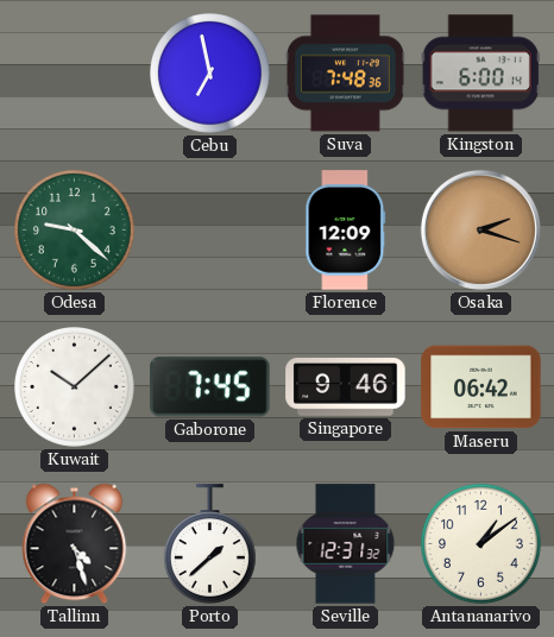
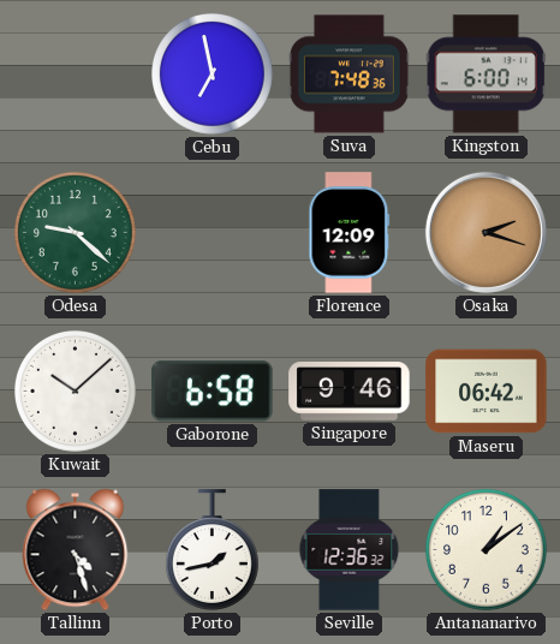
Gaborone: 7:45 -> 6:58
Porto: 1:38 -> 1:43
Seville: 12:31 -> 12:36
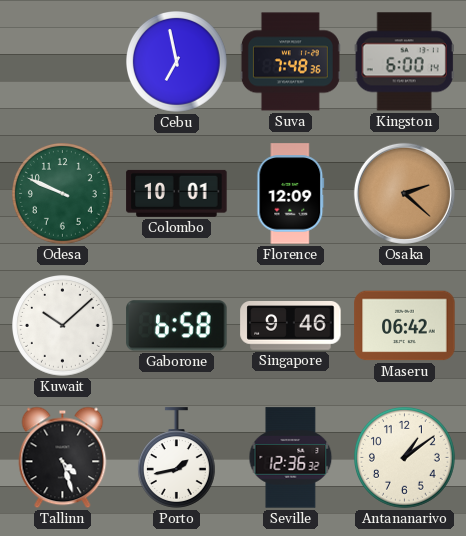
Odesa: 9:22 -> 9:49
Colombo: none -> 10:01
Osaka: 2:18 -> 2:22
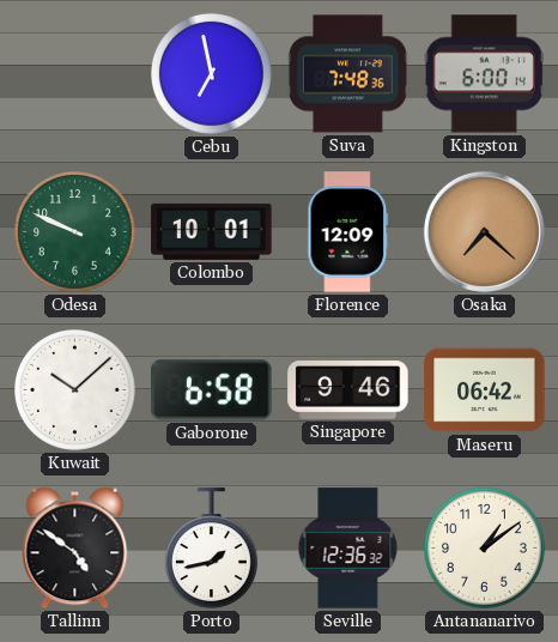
Osaka: 2:22 -> 7:22
Tallinn: 4:27 -> 4:51
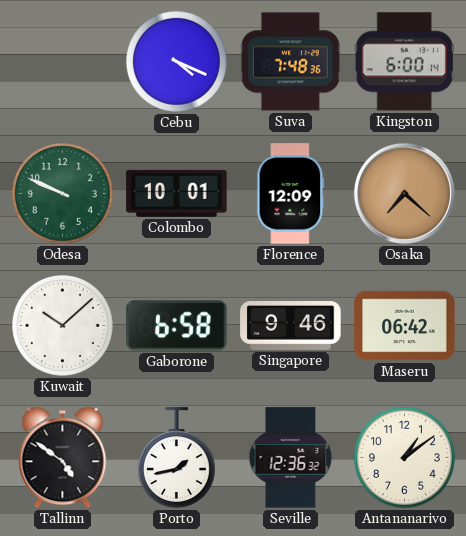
Cebu: 6:58 -> 4:19
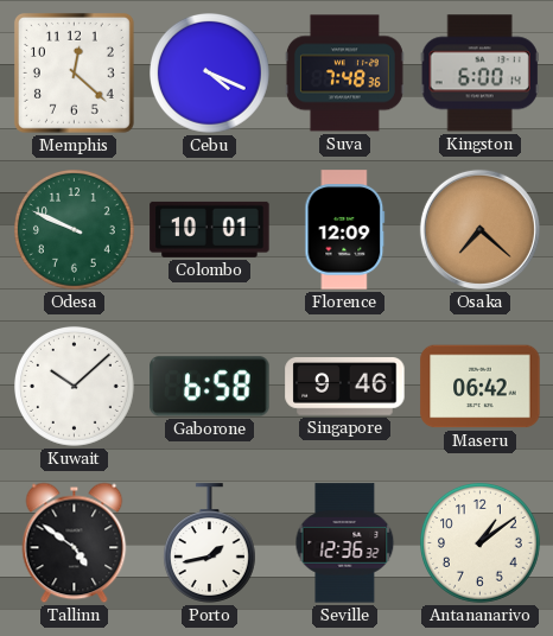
Memphis: none -> 12:22
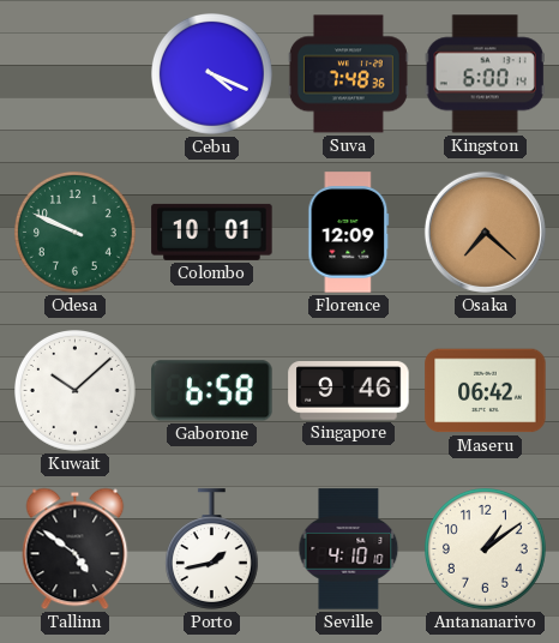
Memphis: 12:22 -> none
Seville: 12:36 -> 4:10
